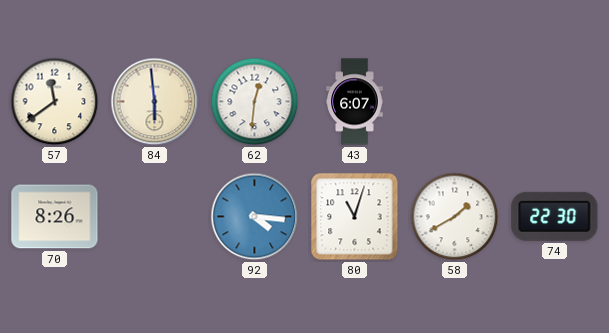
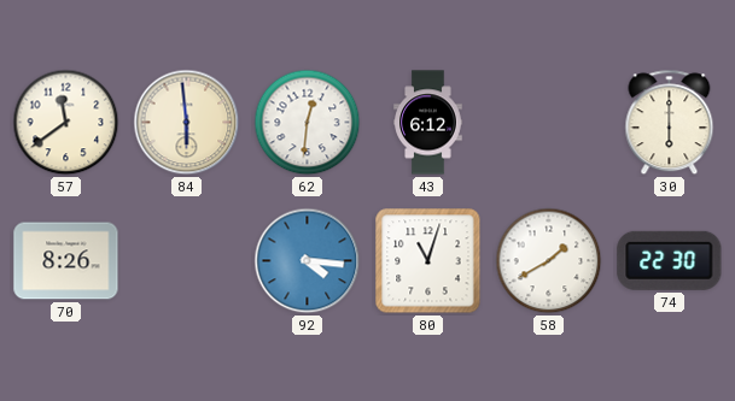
43: 6:07 -> 6:12
30: none -> 6:00
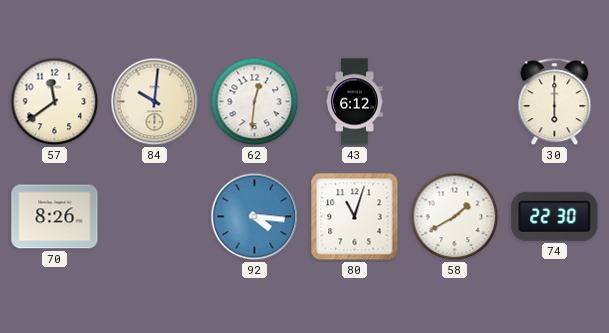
84: 5:59 -> 10:01
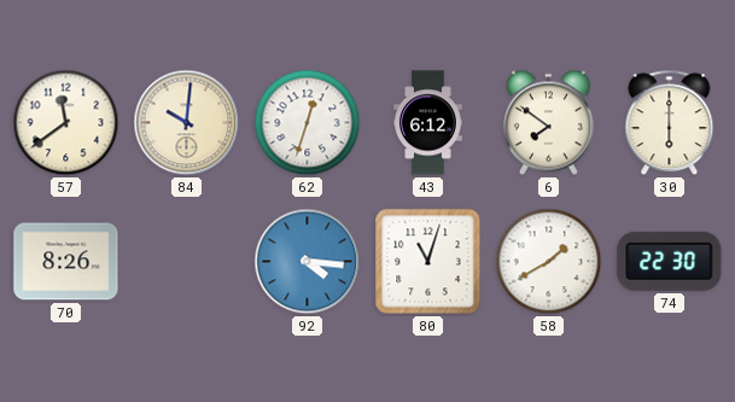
62: 12:31 -> 12:33
6: none -> 7:51
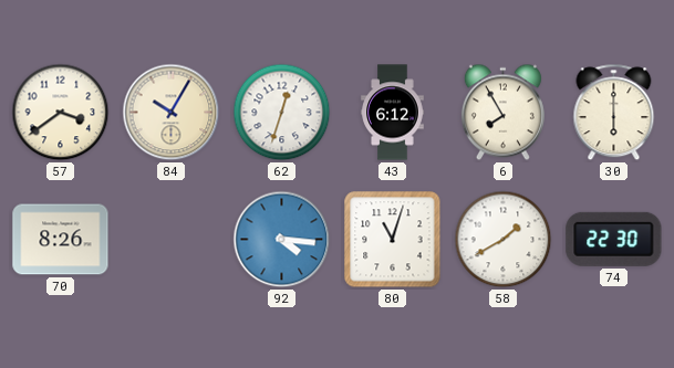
57: 11:39 -> 3:39
84: 10:01 -> 10:05
6: 7:51 -> 7:55
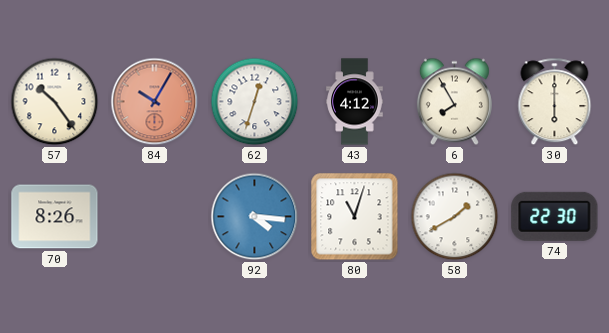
57: 3:39 -> 10:24
84 dial: cream -> salmon
43: 6:12 -> 4:12
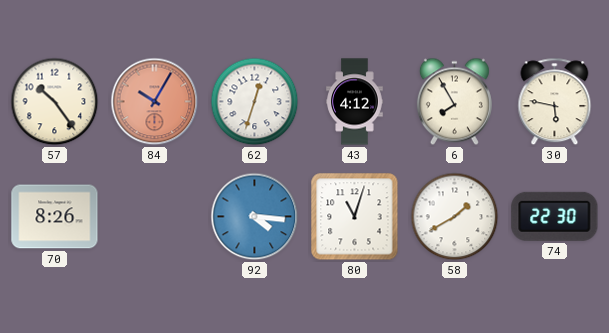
30: 6:00 -> 5:47
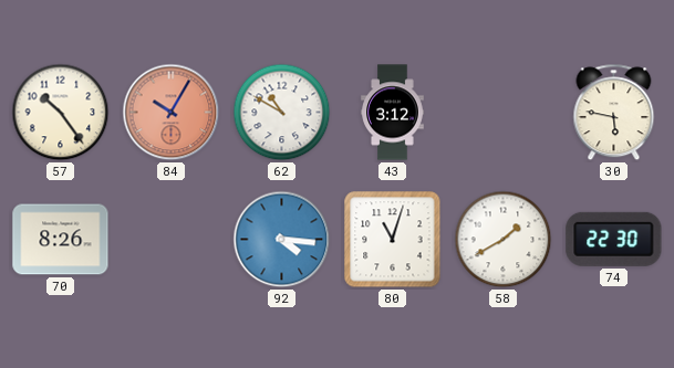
62: 12:33 -> 10:50
43: 4:12 -> 3:12
6: 7:55 -> none
